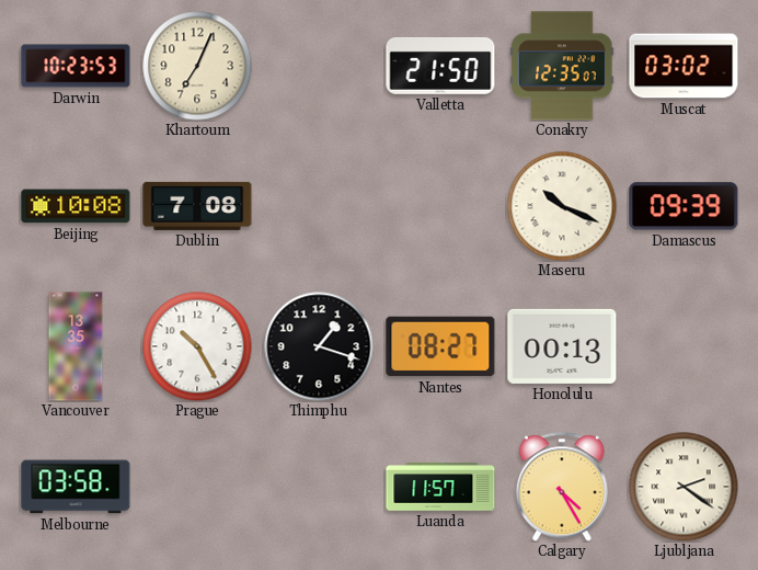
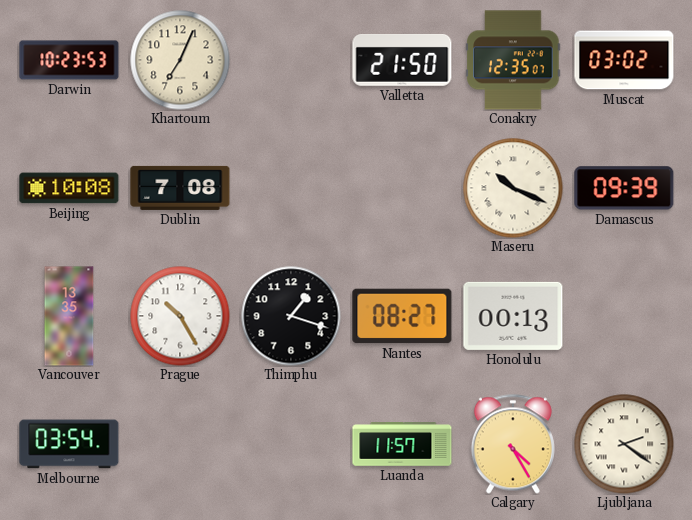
Melbourne: 03:58 -> 03:54
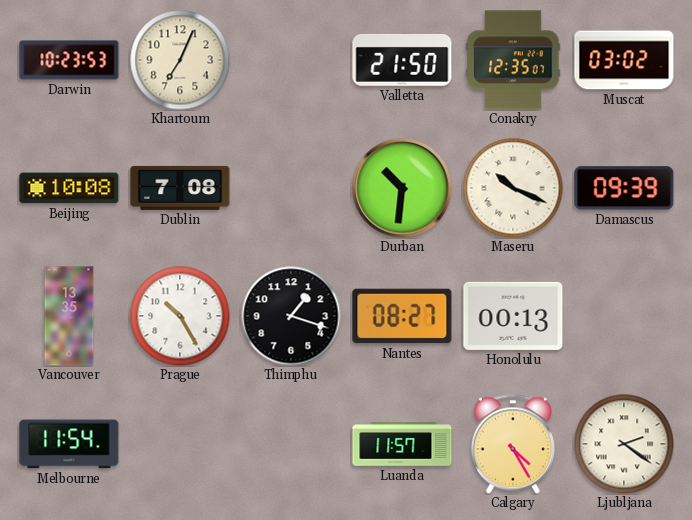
Durban: none -> 10:31
Melbourne: 03:54 -> 11:54
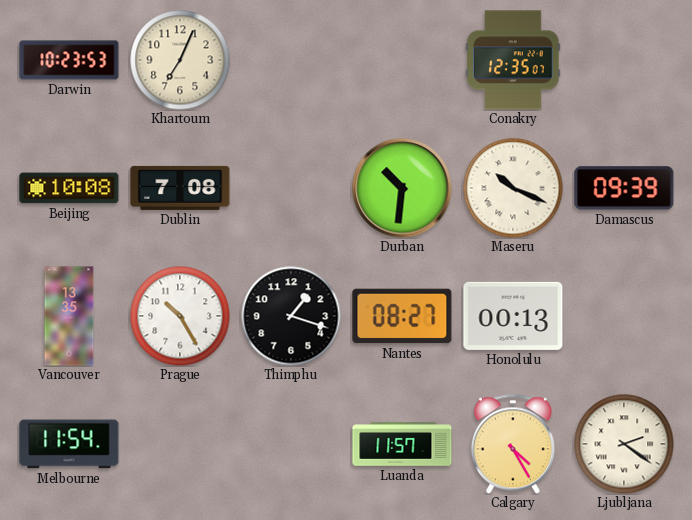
Valletta: 21:50 -> none
Muscat: 03:02 -> none
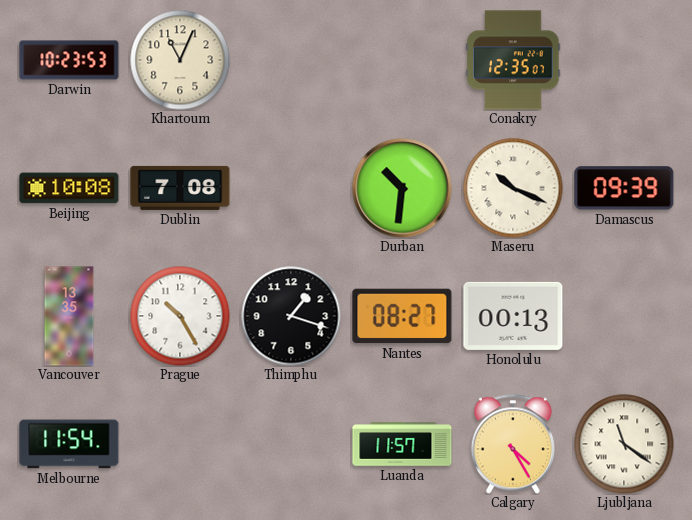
Khartoum: 7:04 -> 11:04
Ljubljana: 2:21 -> 11:21
